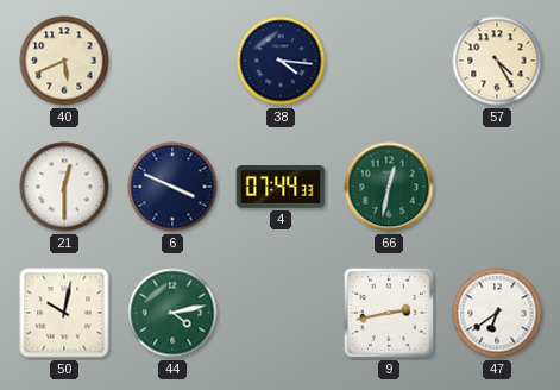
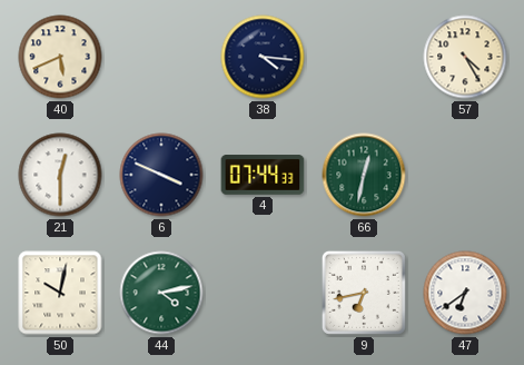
9: 2:43 -> 6:43
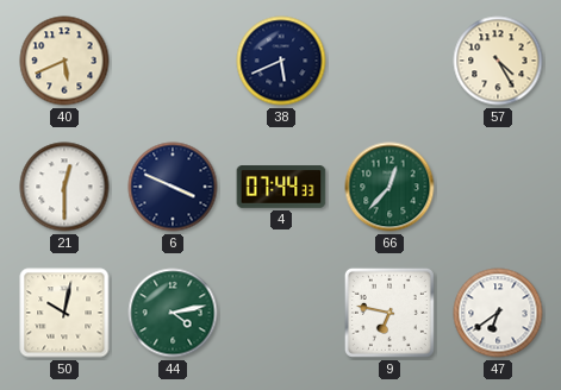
38: 4:16 -> 5:41
66: 12:32 -> 12:37
9: 6:43 -> 6:47
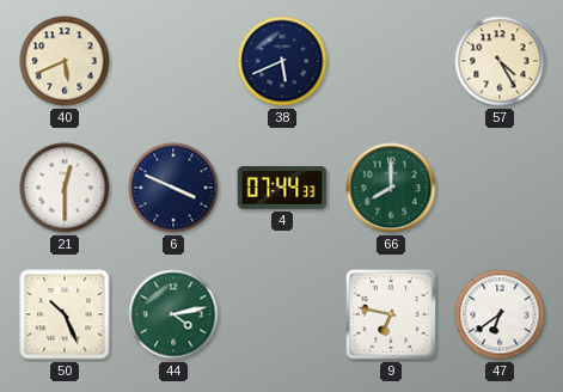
66: 12:37 -> 8:00
50: 10:02 -> 10:26
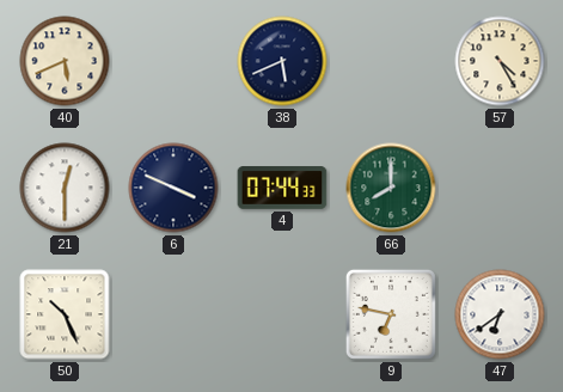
44: 4:13 -> none
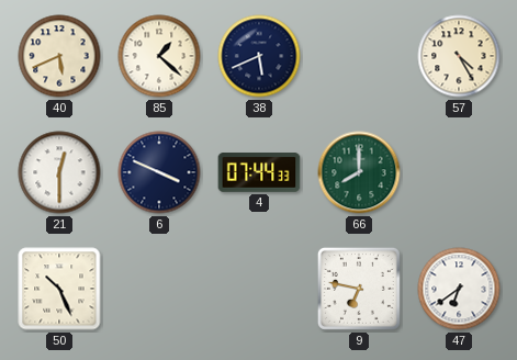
85: none -> 1:22
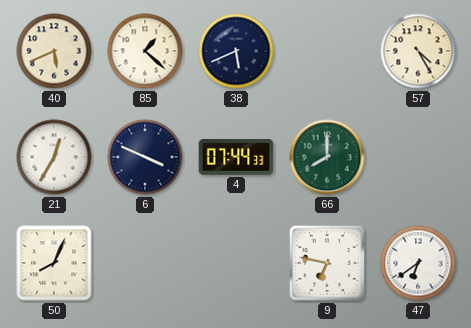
21: 12:30 -> 12:35
50: 10:26 -> 8:04
